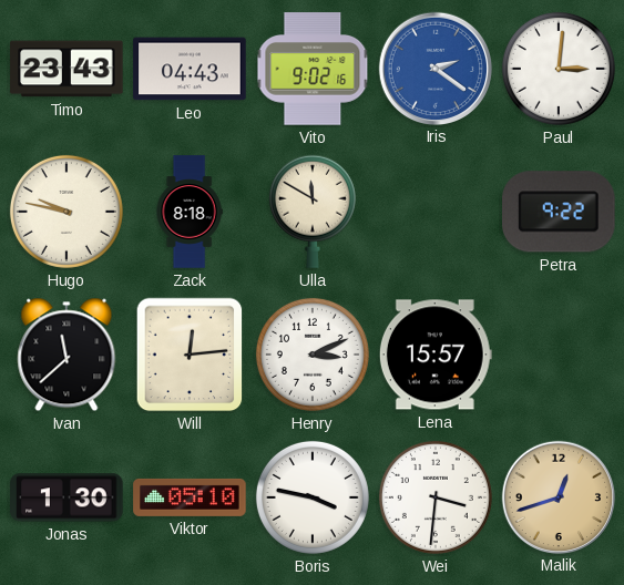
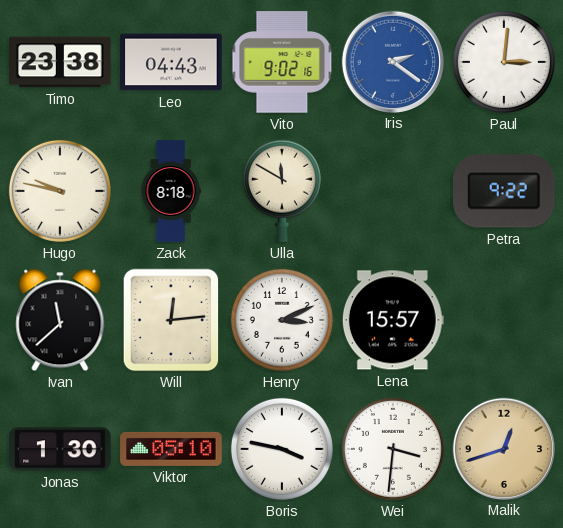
Timo: 23:43 -> 23:38
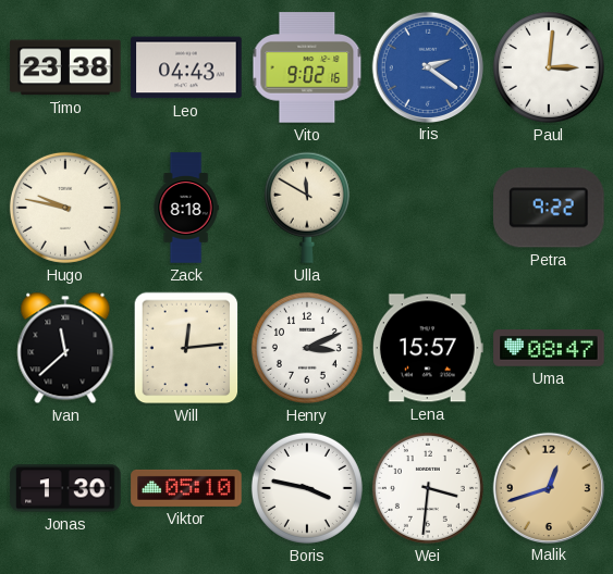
Uma: none -> 08:47
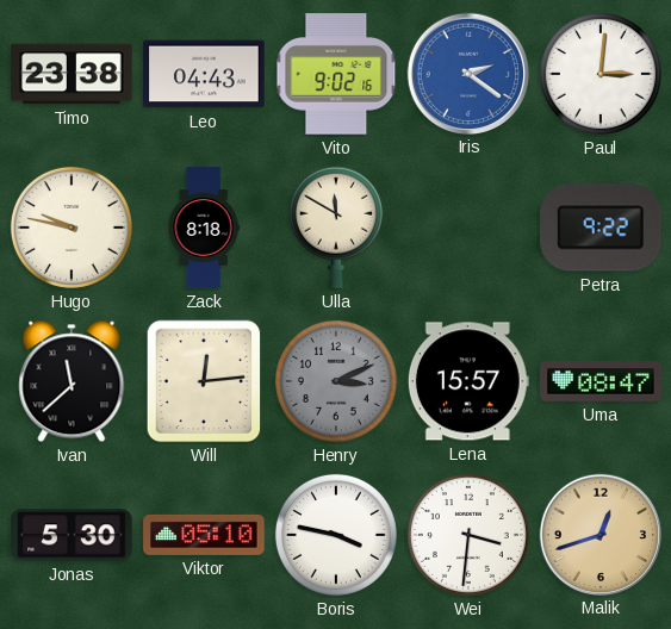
Henry dial: white -> grey
Jonas: 1:30 -> 5:30
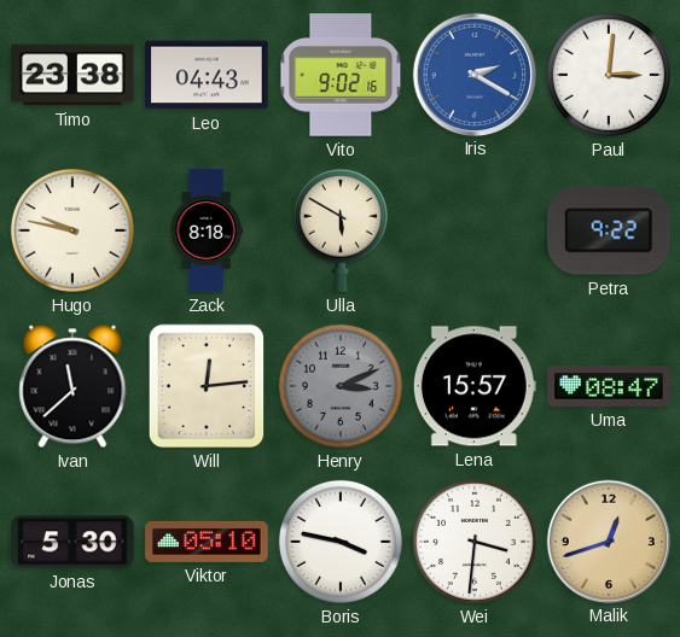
Iris: 2:21 -> 2:20
Ulla: 11:50 -> 5:50
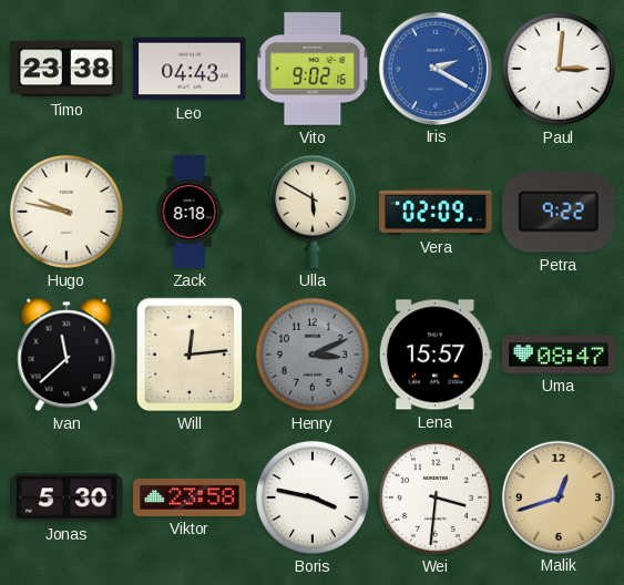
Vera: none -> 02:09
Viktor: 05:10 -> 23:58
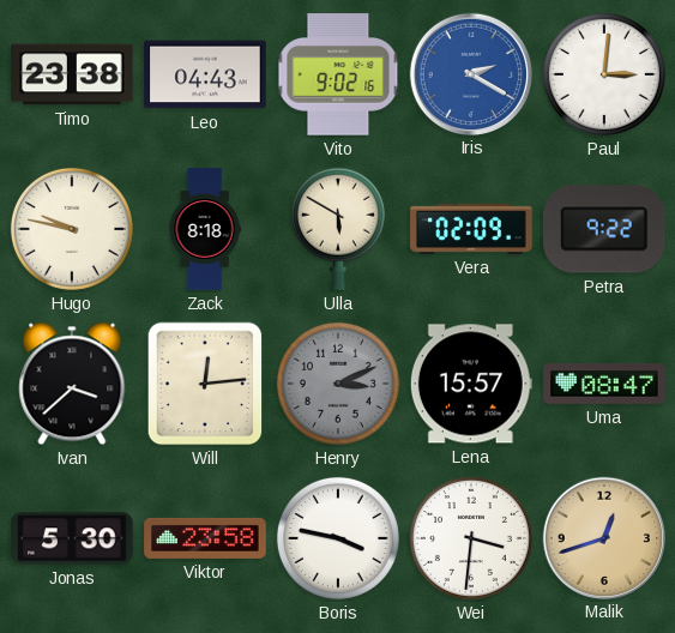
Ivan: 11:38 -> 3:38
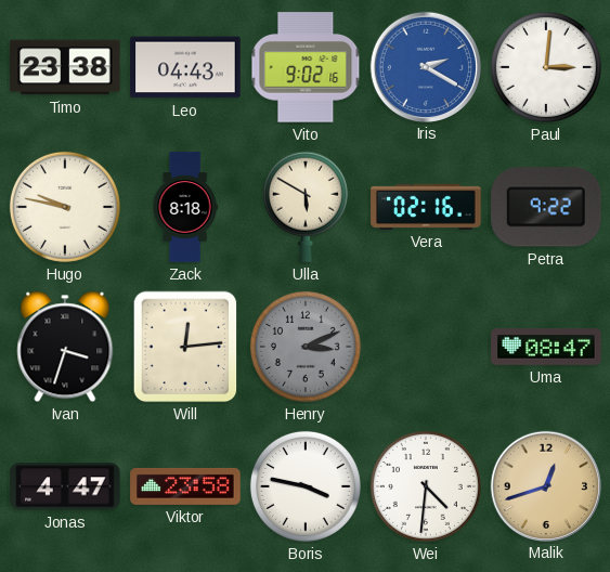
Vera: 02:09 -> 02:16
Ivan: 3:38 -> 3:33
Lena: 15:57 -> none
Jonas: 5:30 -> 4:47
Wei: 3:31 -> 4:31
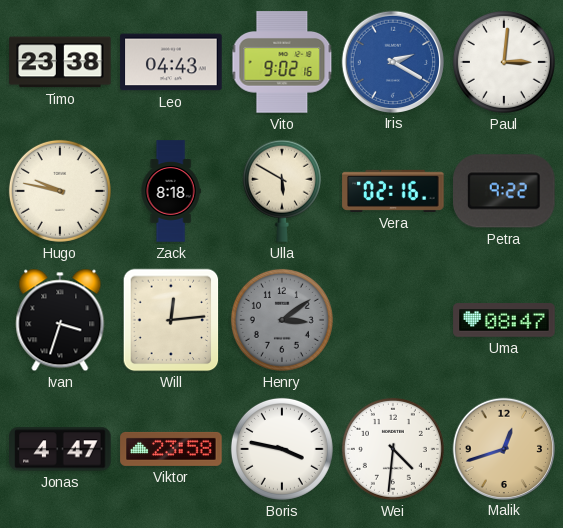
Henry: 3:11 -> 3:09
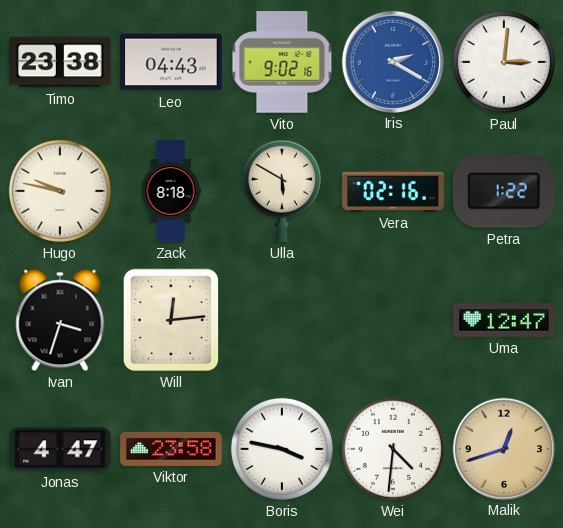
Petra: 9:22 -> 1:22
Henry: 3:09 -> none
Uma: 08:47 -> 12:47
